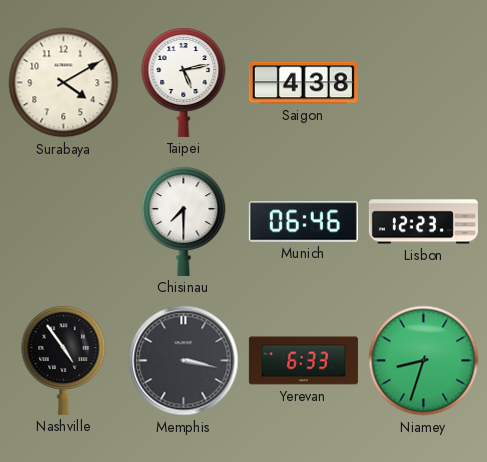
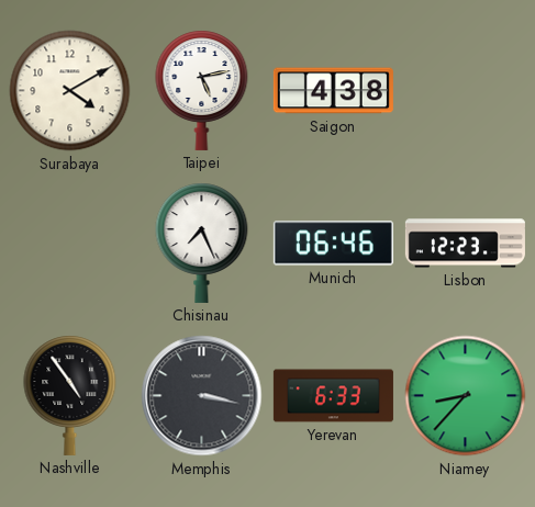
Chisinau: 7:30 -> 7:26
Niamey: 8:33 -> 8:37
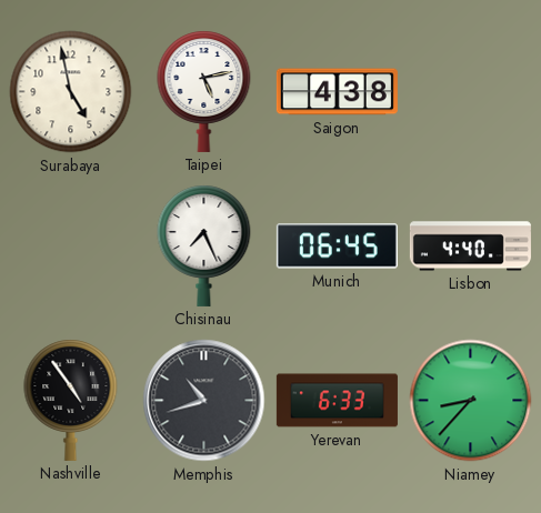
Surabaya: 4:10 -> 4:58
Munich: 06:46 -> 06:45
Lisbon: 12:23 -> 4:40
Memphis: 3:17 -> 10:42
